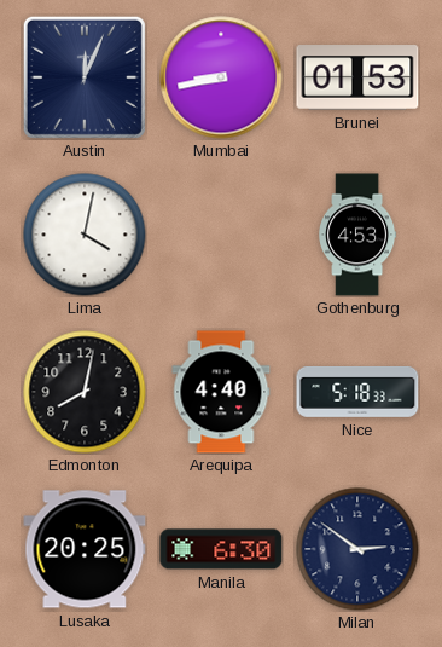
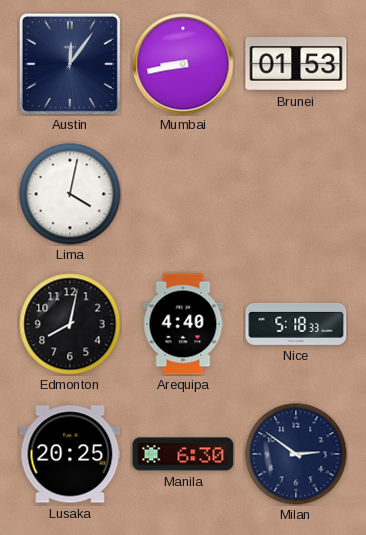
Austin: 12:04 -> 12:06
Gothenburg: 4:53 -> none
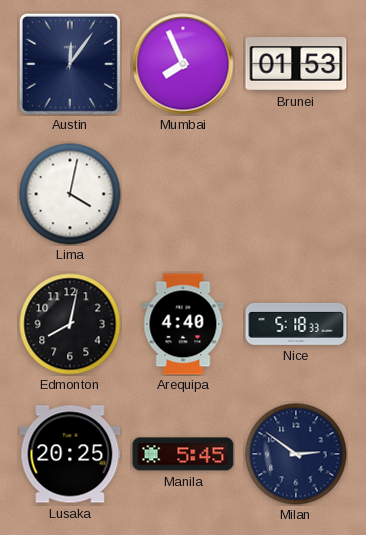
Mumbai: 8:43 -> 7:56
Manila: 6:30 -> 5:45
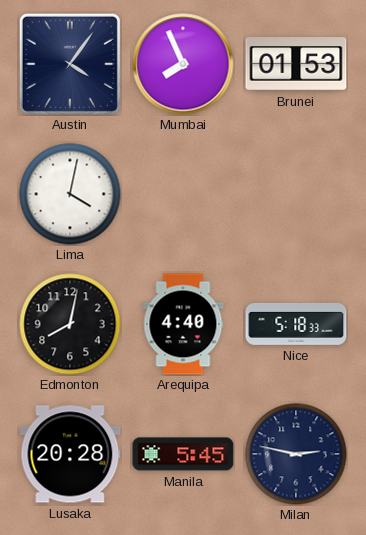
Austin: 12:06 -> 4:06
Lusaka: 20:25 -> 20:28
Milan: 2:51 -> 2:47
